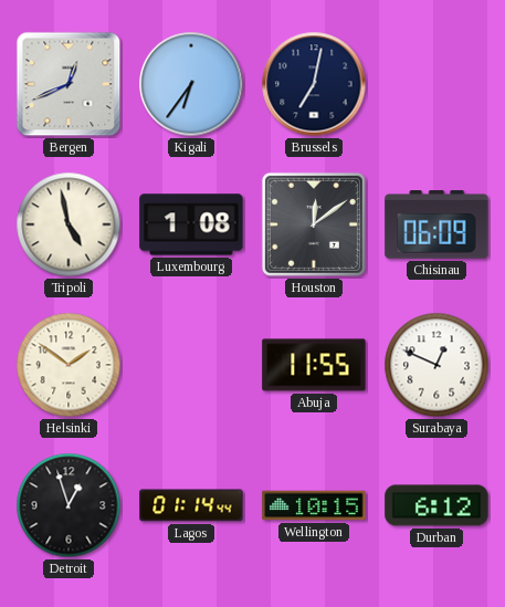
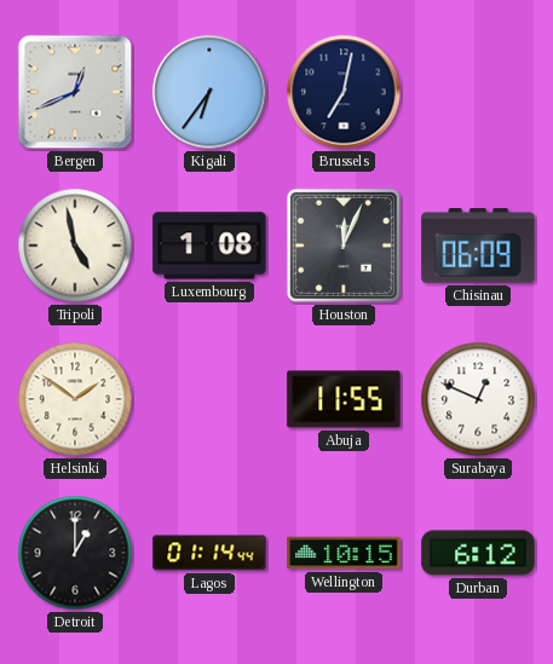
Houston: 12:09 -> 12:04
Detroit: 12:57 -> 1:00
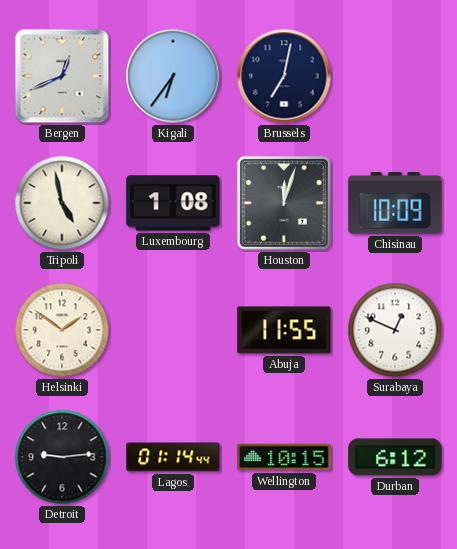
Houston: 12:04 -> 12:03
Chisinau: 06:09 -> 10:09
Detroit: 1:00 -> 9:14
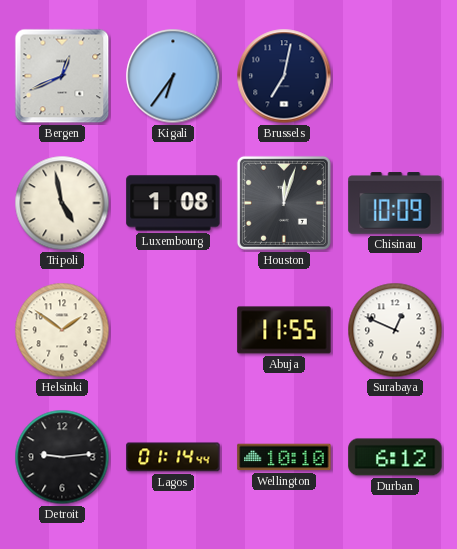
Wellington: 10:15 -> 10:10
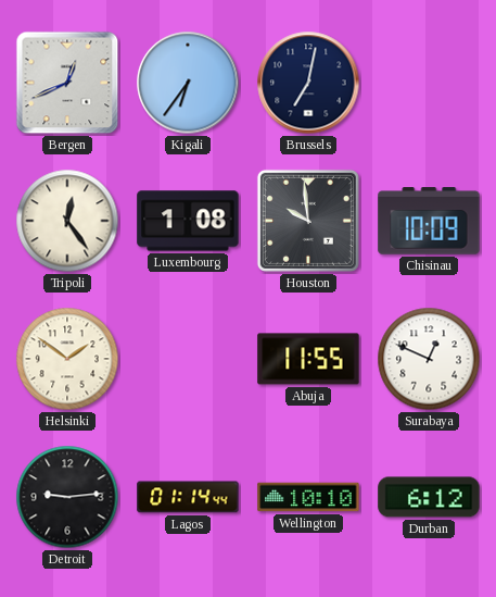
Tripoli: 4:58 -> 12:24
Houston: 12:03 -> 9:59
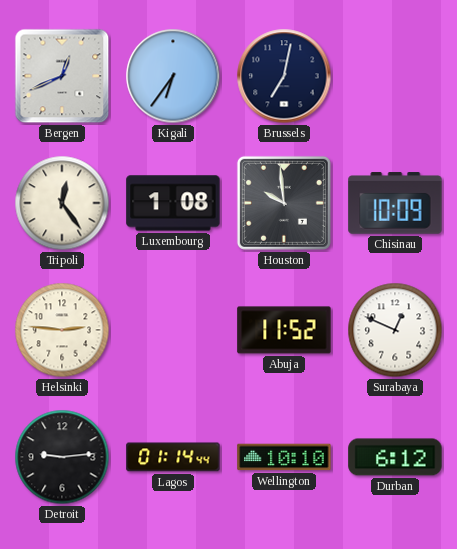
Helsinki: 1:51 -> 2:46
Abuja: 11:55 -> 11:52
